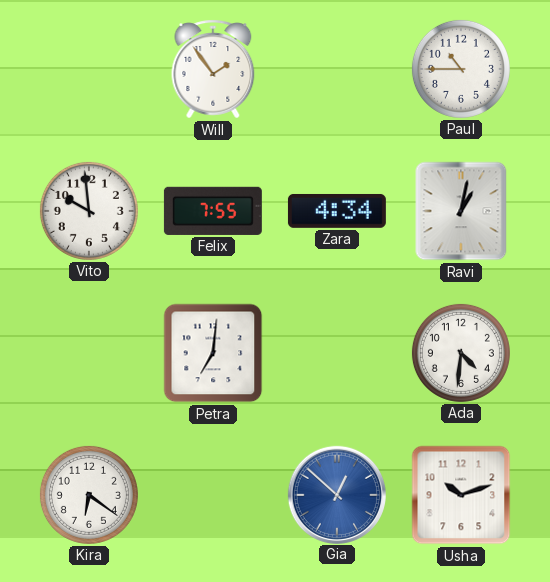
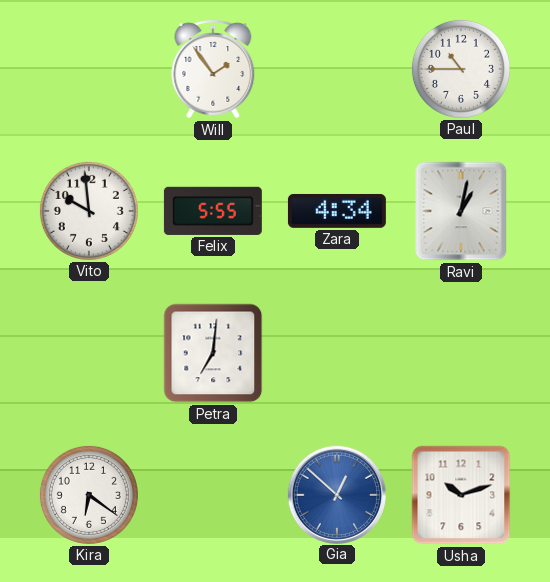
Felix: 7:55 -> 5:55
Ada: 4:31 -> none
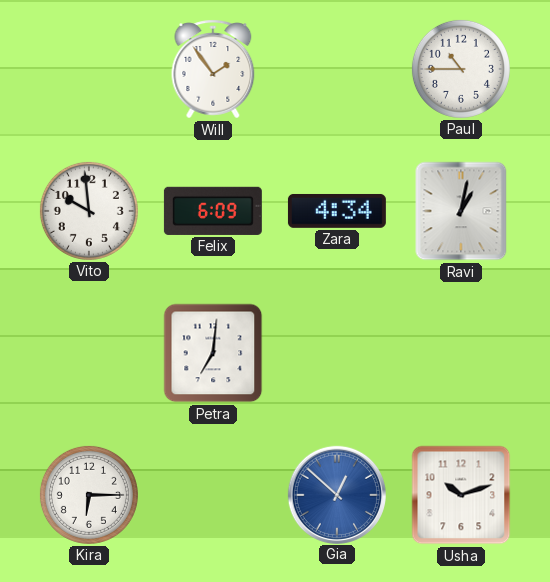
Felix: 5:55 -> 6:09
Kira: 6:21 -> 6:15
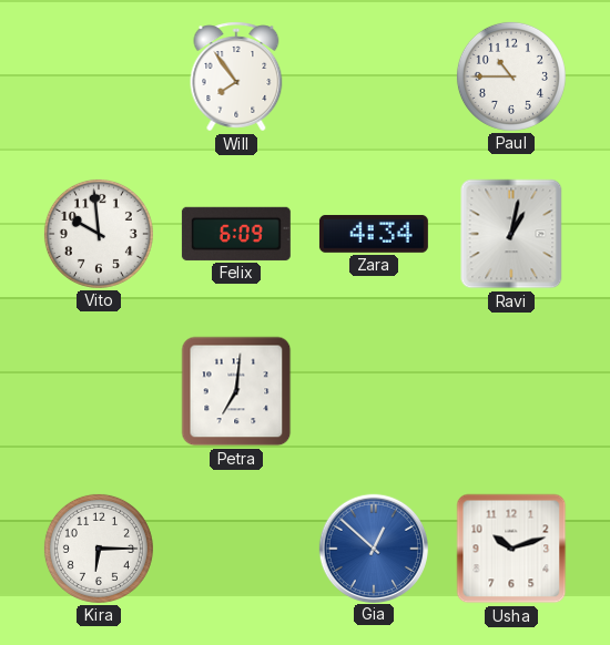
Will: 1:54 -> 7:54
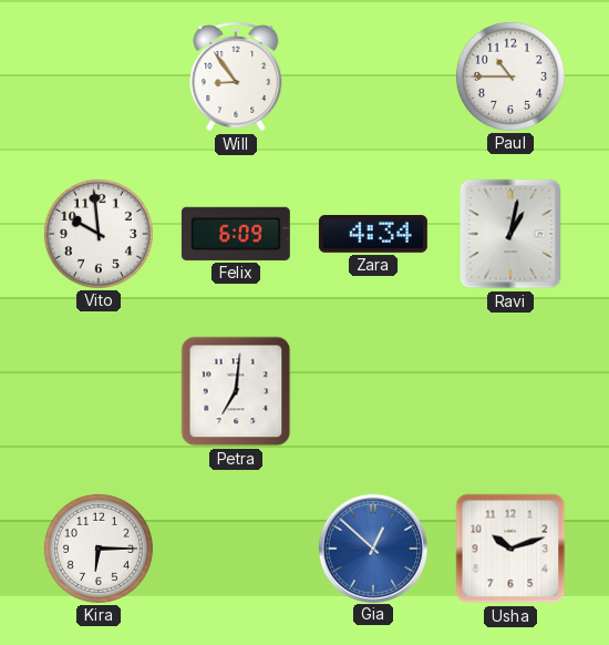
Will: 7:54 -> 8:54
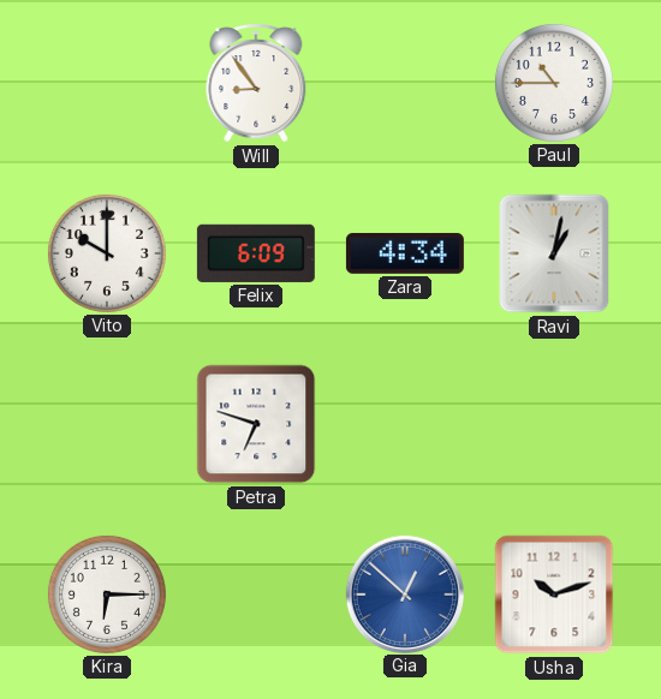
Vito: 9:59 -> 10:00
Petra: 7:01 -> 6:48
